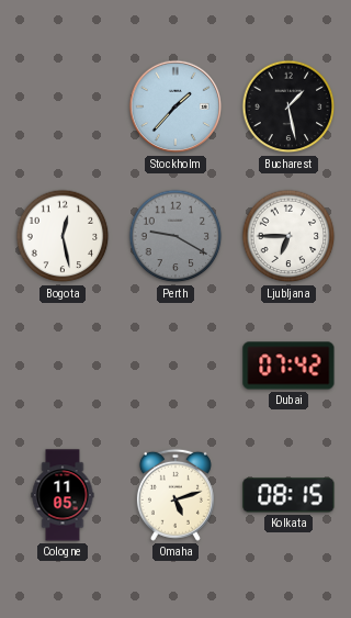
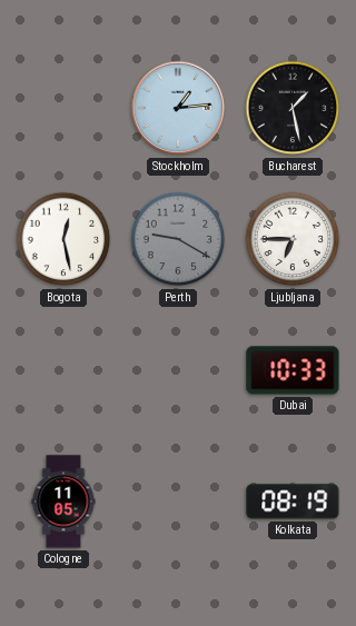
Stockholm: 1:37 -> 1:14
Dubai: 07:42 -> 10:33
Omaha: 5:12 -> none
Kolkata: 08:15 -> 08:19
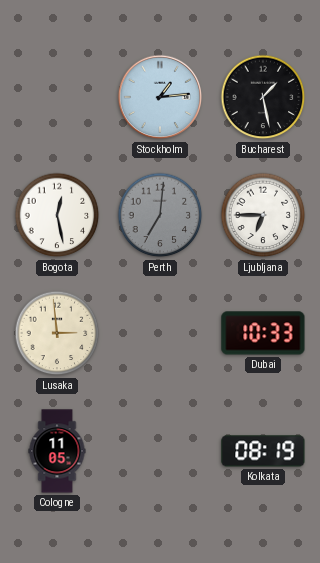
Perth: 9:20 -> 7:01
Lusaka: none -> 2:59
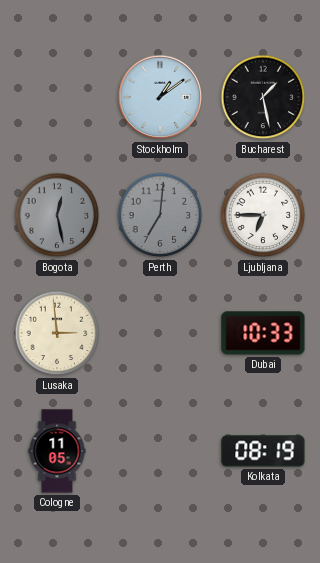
Stockholm: 1:14 -> 1:09
Bogota dial: white -> grey
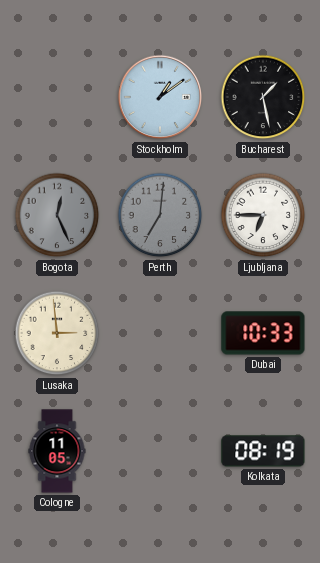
Bogota: 12:28 -> 12:26
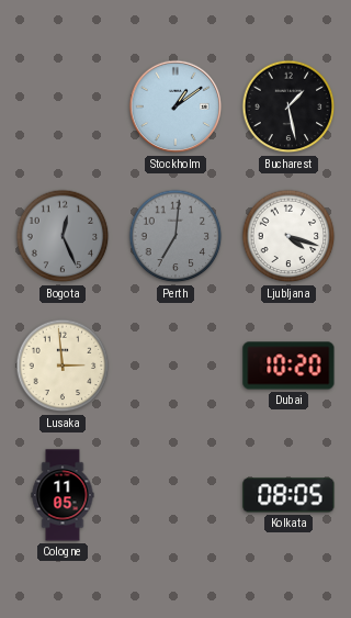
Ljubljana: 6:45 -> 4:18
Dubai: 10:33 -> 10:20
Kolkata: 08:19 -> 08:05
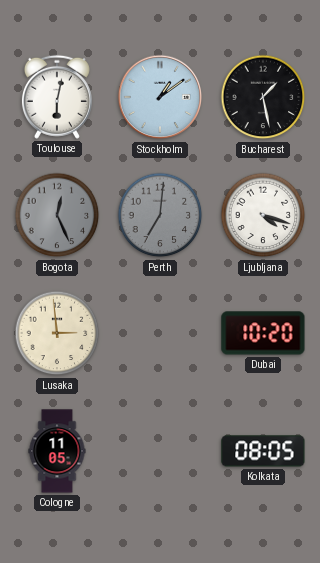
Toulouse: none -> 6:02
